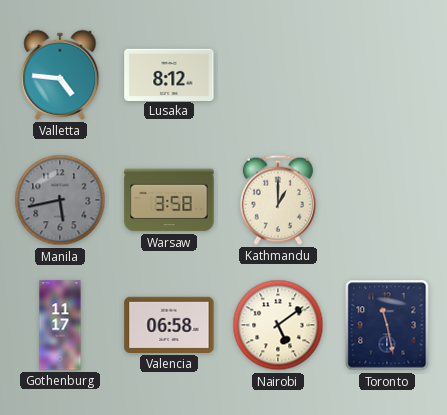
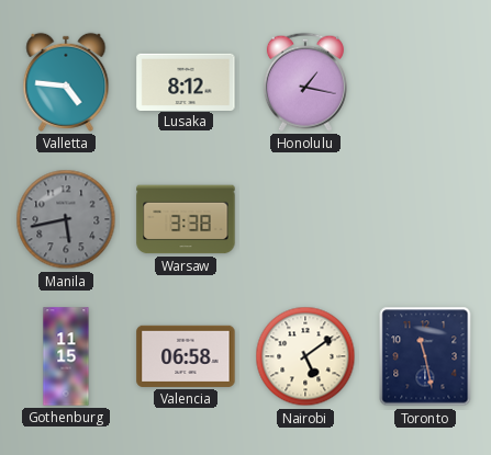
Honolulu: none -> 1:17
Warsaw: 3:58 -> 3:38
Kathmandu: 1:00 -> none
Gothenburg: 11:17 -> 11:15
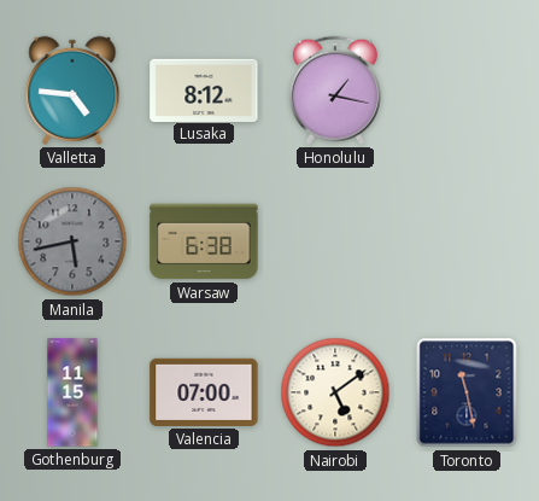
Warsaw: 3:38 -> 6:38
Valencia: 06:58 -> 07:00
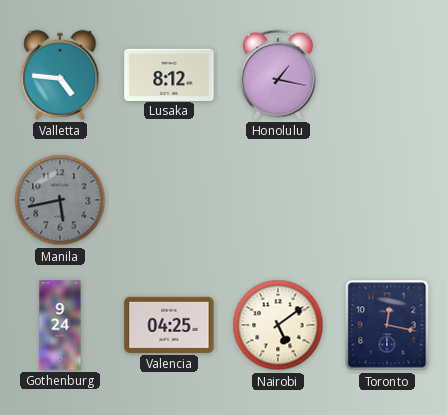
Warsaw: 6:38 -> none
Gothenburg: 11:15 -> 9:24
Valencia: 07:00 -> 04:25
Toronto: 11:28 -> 12:17
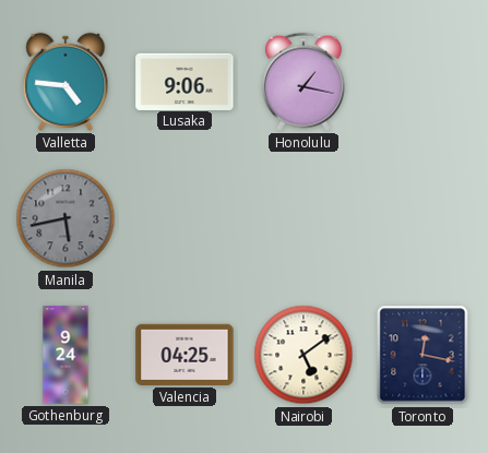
Lusaka: 8:12 -> 9:06
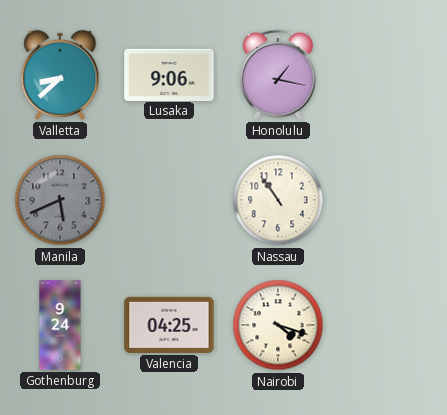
Valletta: 4:46 -> 8:38
Manila: 5:43 -> 5:41
Nassau: none -> 10:54
Nairobi: 5:09 -> 4:18
Toronto: 12:17 -> none
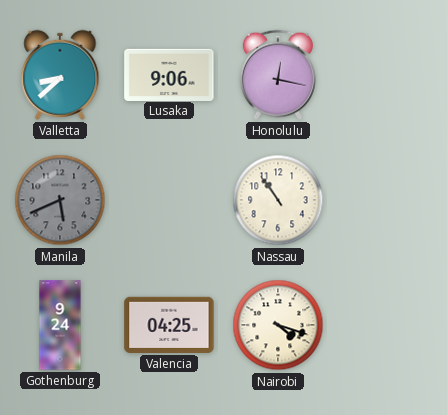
Honolulu: 1:17 -> 12:17
